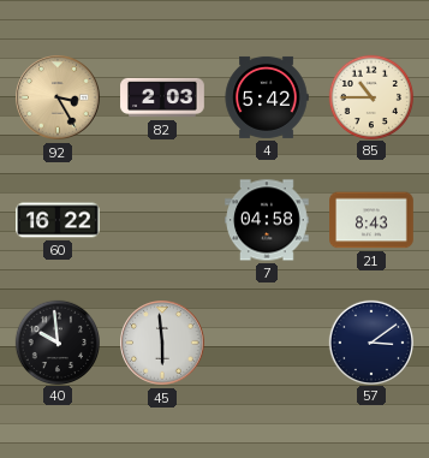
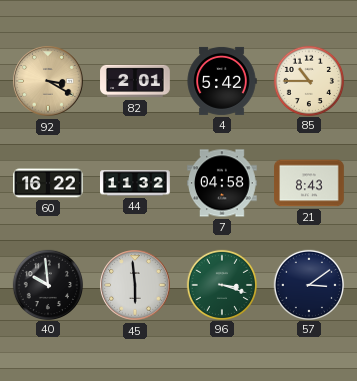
92: 3:25 -> 3:20
82: 2:03 -> 2:01
44: none -> 11:32
96: none -> 3:18
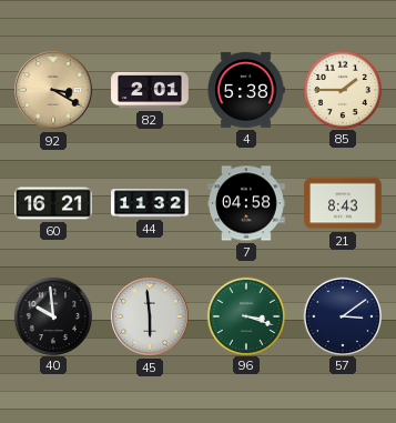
4: 5:42 -> 5:38
85: 10:45 -> 1:45
60: 16:22 -> 16:21
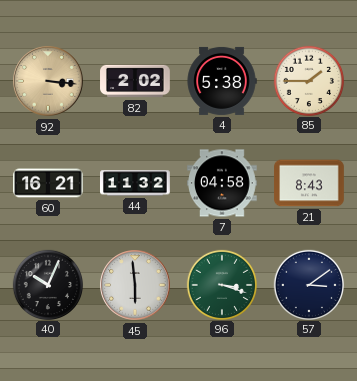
92: 3:20 -> 3:16
82: 2:01 -> 2:02
40: 9:59 -> 10:04
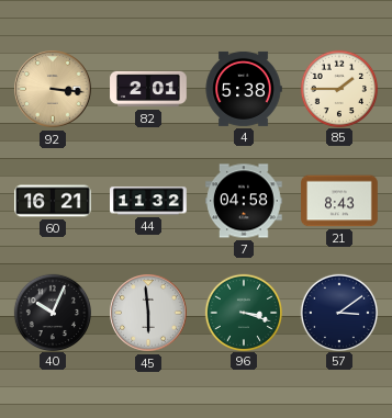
82: 2:02 -> 2:01
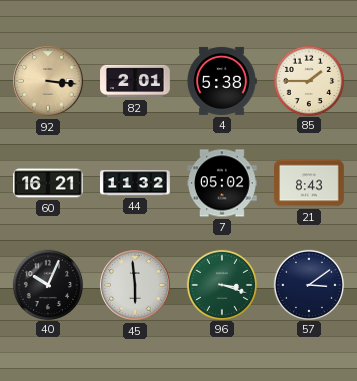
7: 04:58 -> 05:02
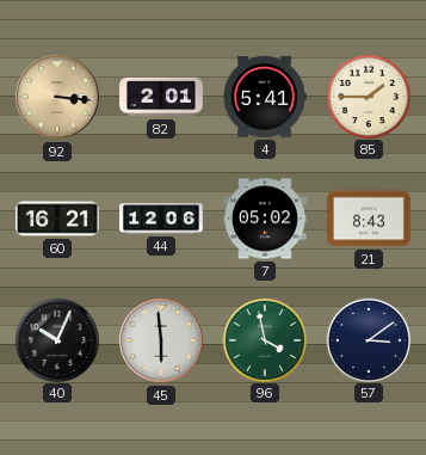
4: 5:38 -> 5:41
44: 11:32 -> 12:06
96: 3:18 -> 3:58
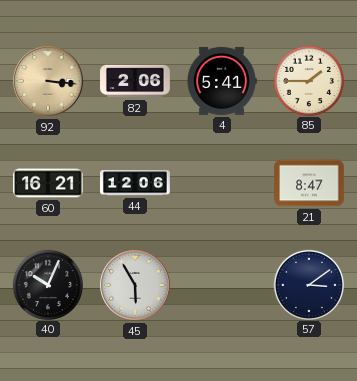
82: 2:01 -> 2:06
7: 05:02 -> none
21: 8:43 -> 8:47
45: 5:59 -> 5:55
96: 3:58 -> none
